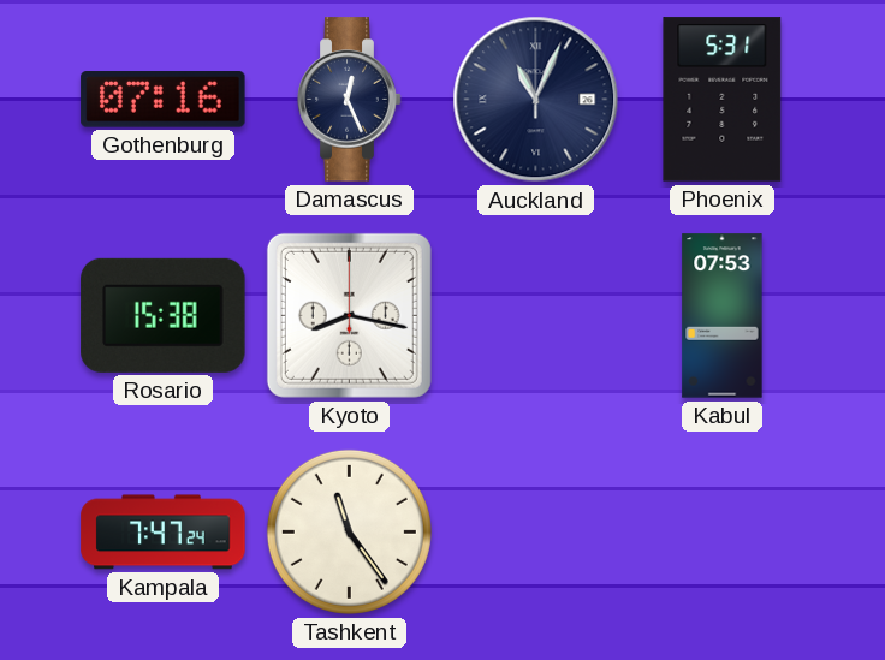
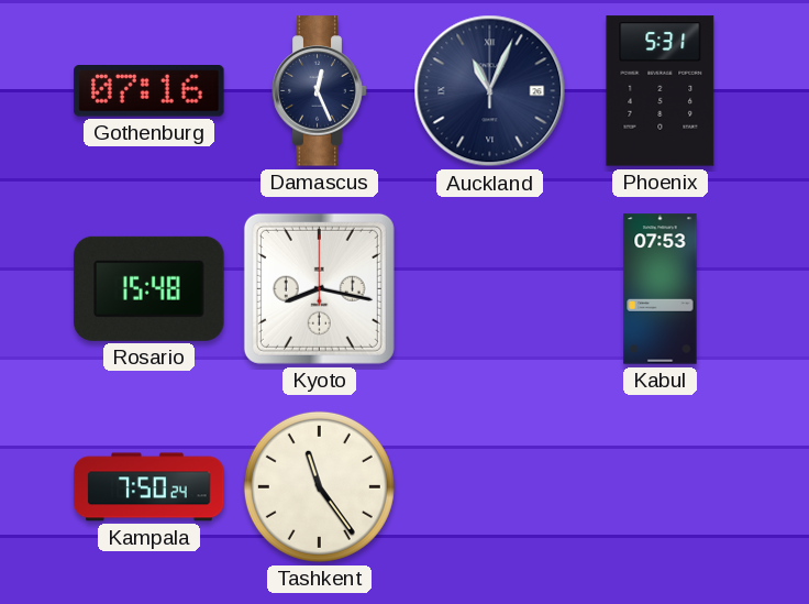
Rosario: 15:38 -> 15:48
Kampala: 7:47 -> 7:50
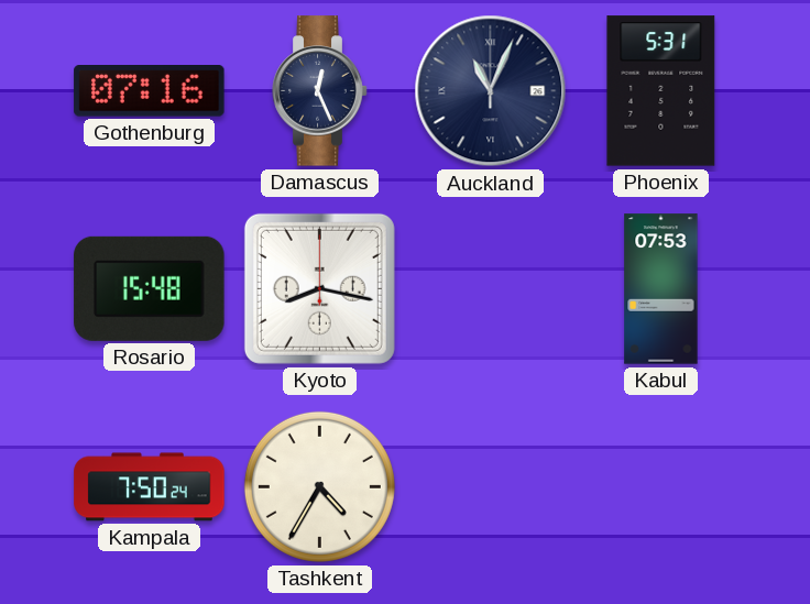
Tashkent: 11:24 -> 4:35
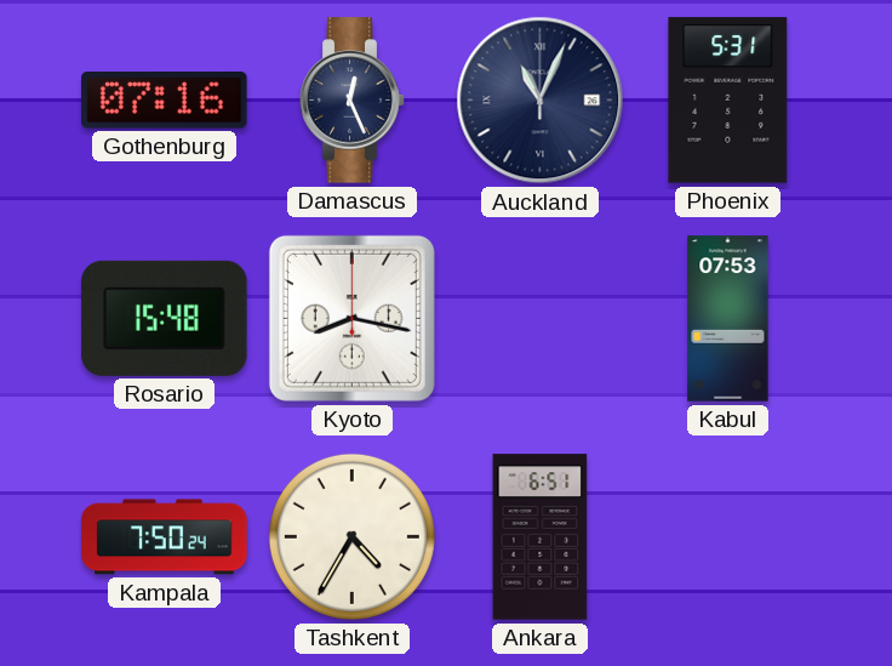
Ankara: none -> 6:51
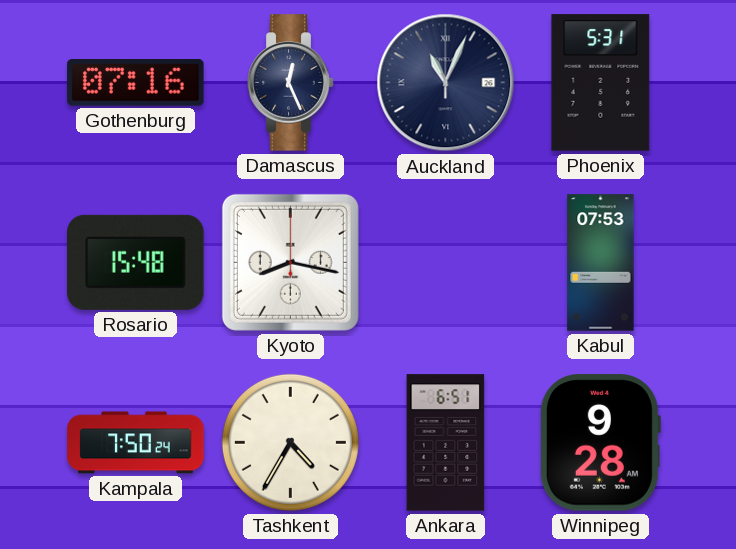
Winnipeg: none -> 9:28
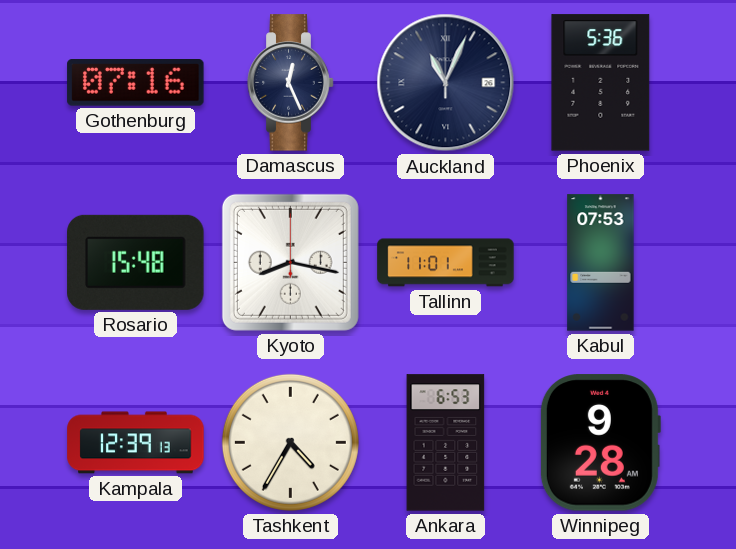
Phoenix: 5:31 -> 5:36
Tallinn: none -> 11:01
Kampala: 7:50 -> 12:39
Ankara: 6:51 -> 6:53
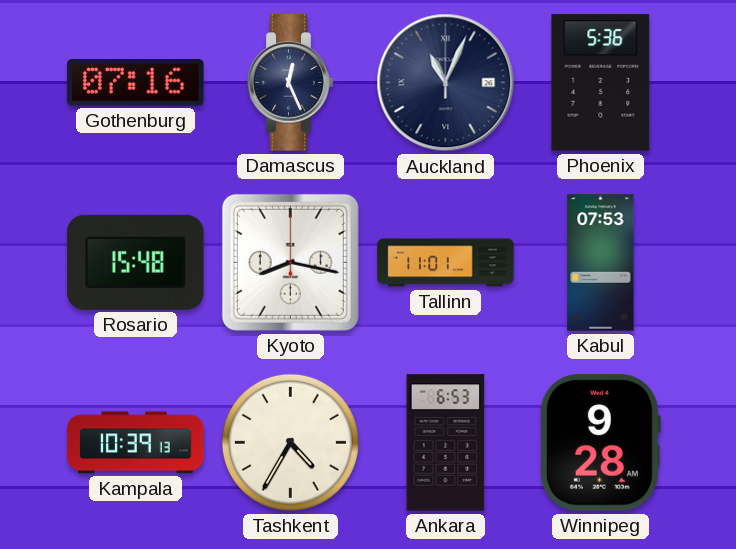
Kampala: 12:39 -> 10:39
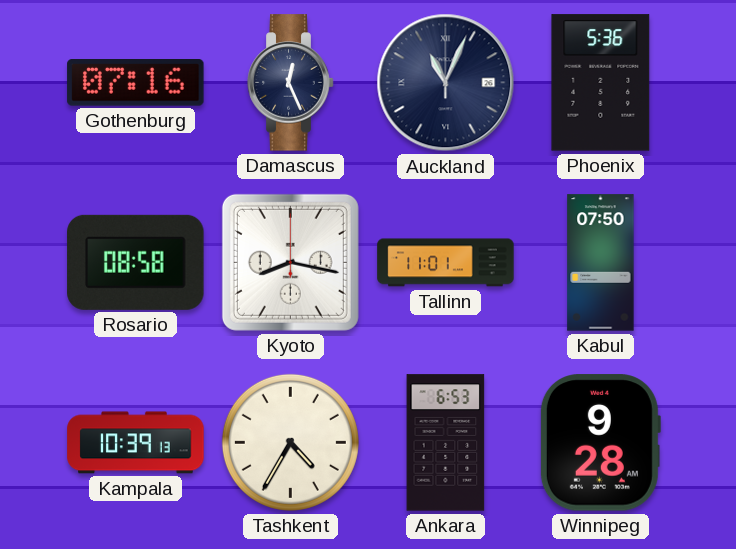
Rosario: 15:48 -> 08:58
Kabul: 07:53 -> 07:50
